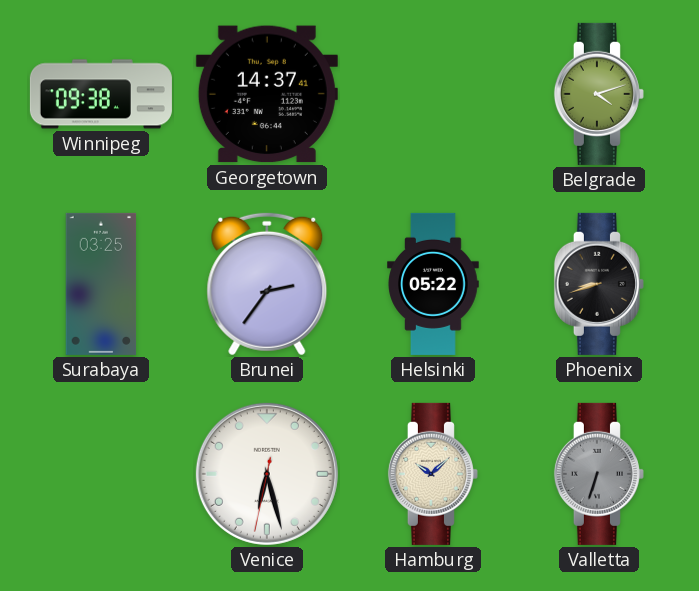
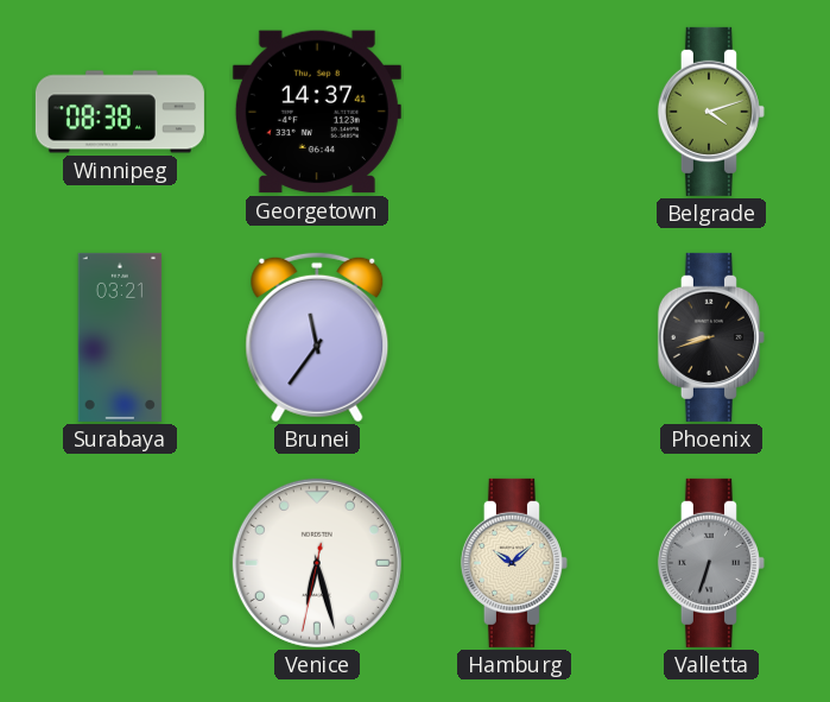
Winnipeg: 09:38 -> 08:38
Surabaya: 03:25 -> 03:21
Brunei: 2:36 -> 11:36
Helsinki: 05:22 -> none
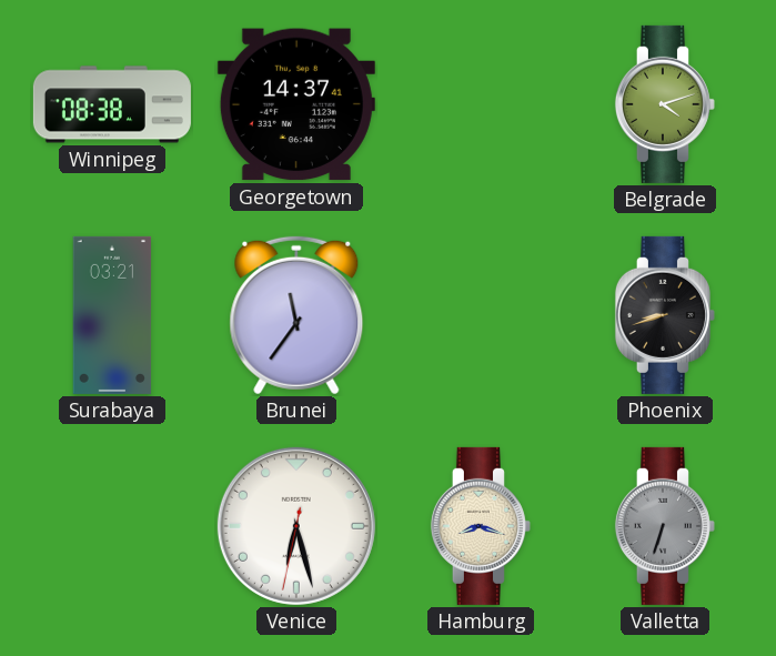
Hamburg: 10:08 -> 8:18
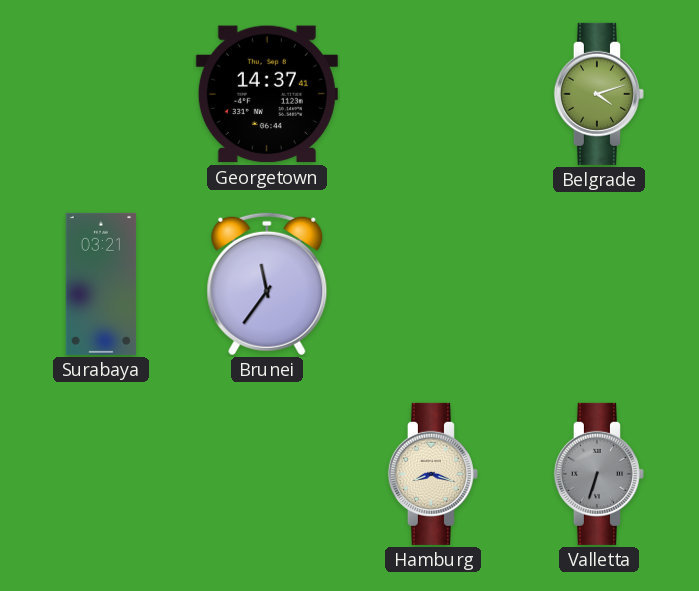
Winnipeg: 08:38 -> none
Phoenix: 8:42 -> none
Venice: 6:27 -> none
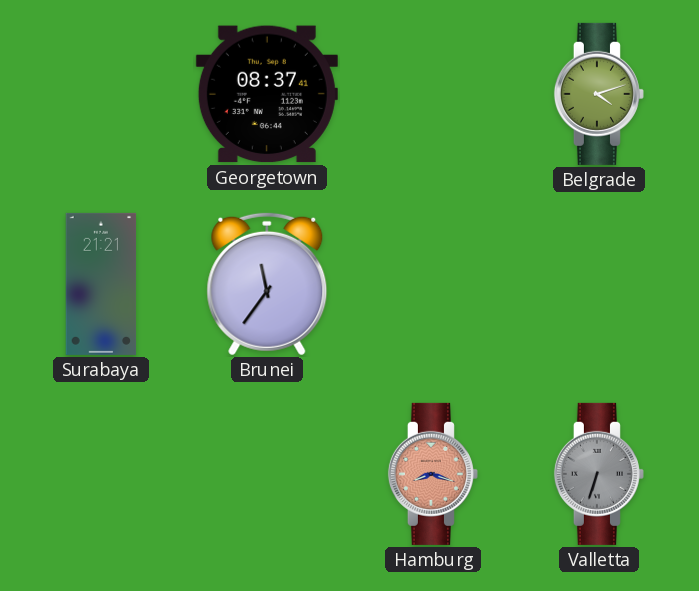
Georgetown: 14:37 -> 08:37
Surabaya: 03:21 -> 21:21
Hamburg dial: cream -> salmon
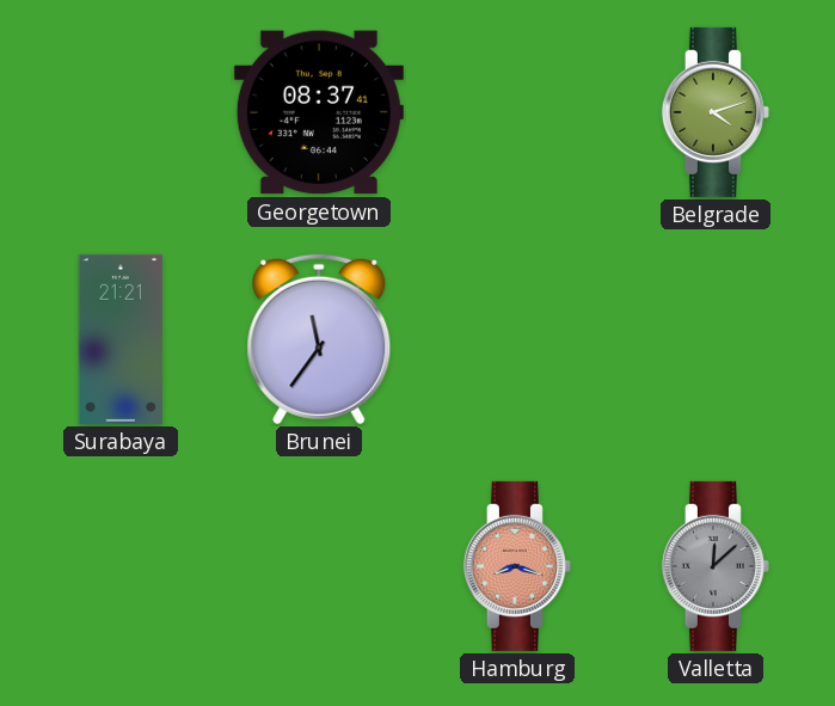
Valletta: 6:33 -> 12:08
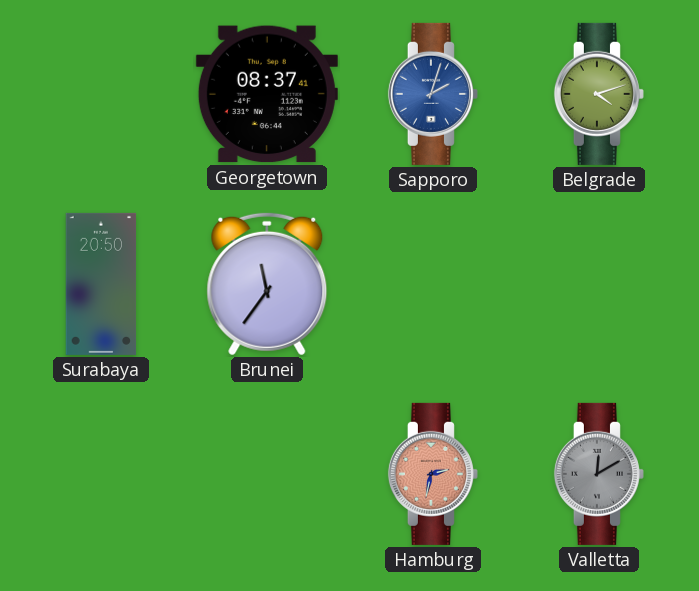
Sapporo: none -> 2:03
Surabaya: 21:21 -> 20:50
Hamburg: 8:18 -> 2:32
Valletta: 12:08 -> 12:10
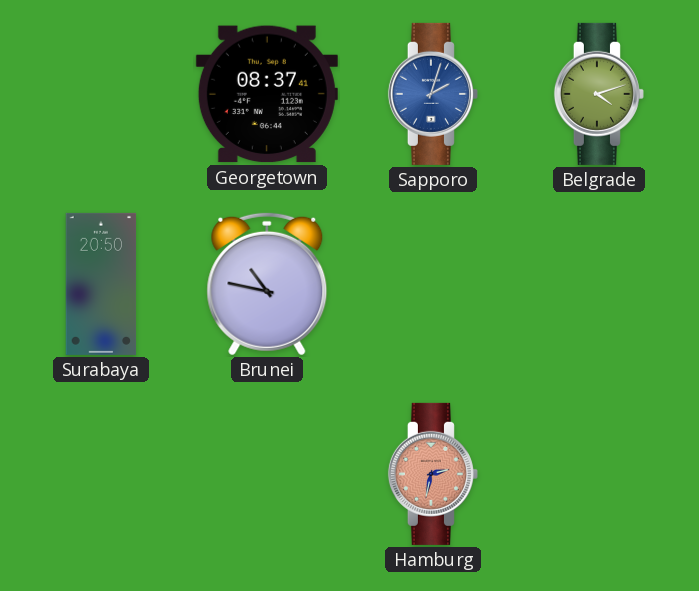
Brunei: 11:36 -> 10:47
Valletta: 12:10 -> none
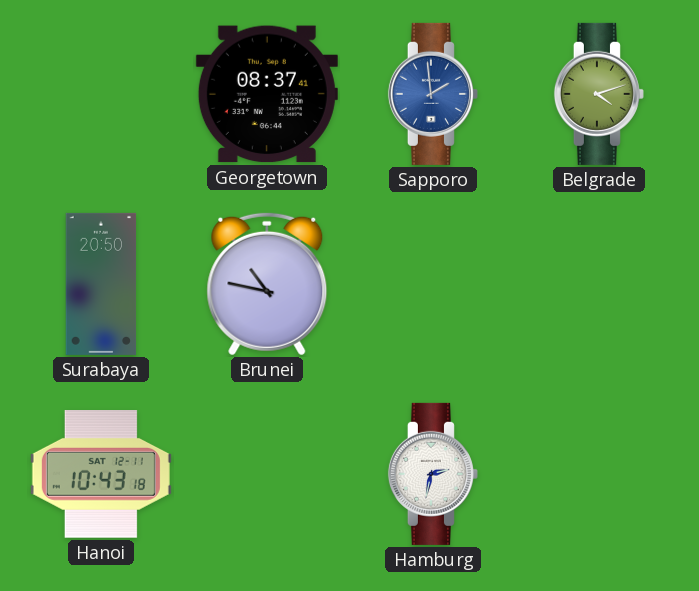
Sapporo: 2:03 -> 1:59
Hanoi: none -> 10:43
Hamburg dial: salmon -> white
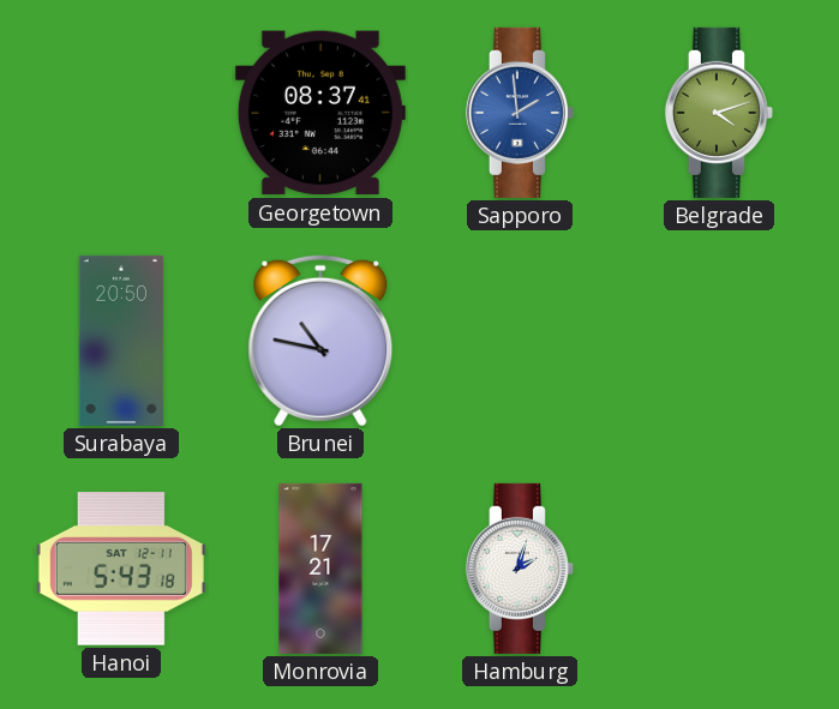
Hanoi: 10:43 -> 5:43
Monrovia: none -> 17:21
Hamburg: 2:32 -> 2:03
